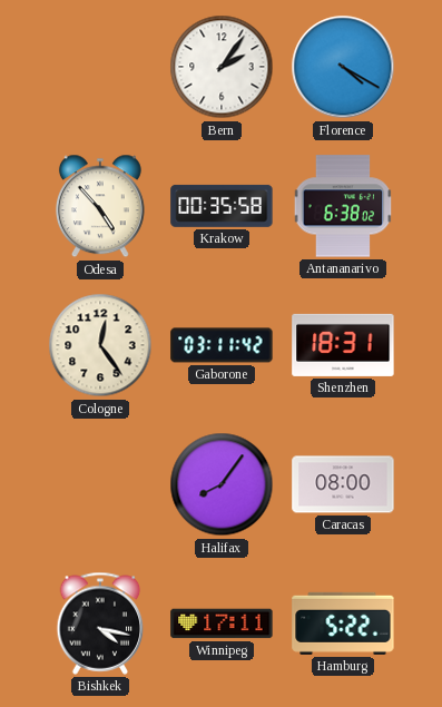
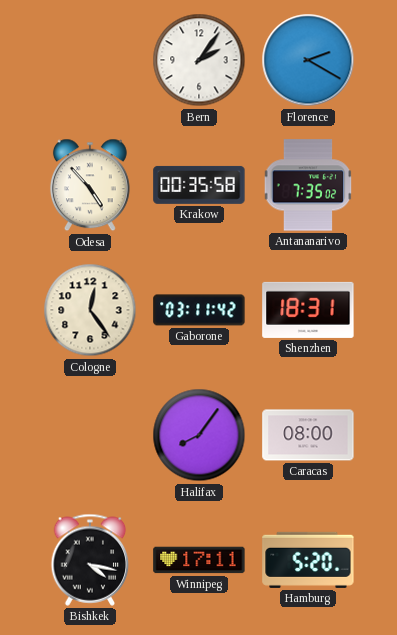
Florence: 4:20 -> 2:20
Antananarivo: 6:38 -> 7:35
Hamburg: 5:22 -> 5:20
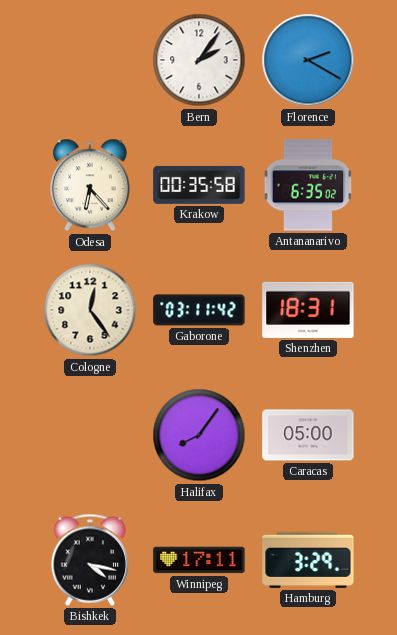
Odesa: 4:53 -> 6:23
Antananarivo: 7:35 -> 6:35
Caracas: 08:00 -> 05:00
Hamburg: 5:20 -> 3:29
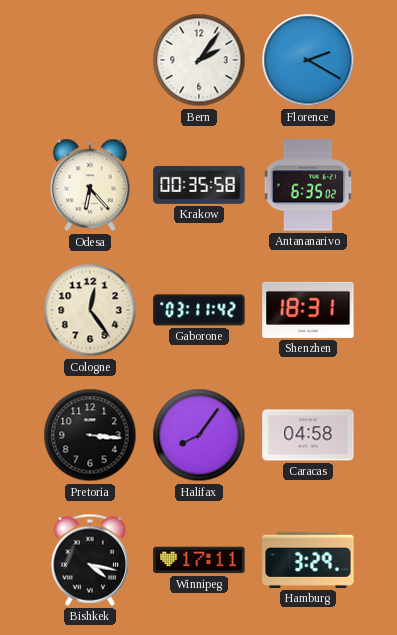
Pretoria: none -> 3:16
Caracas: 05:00 -> 04:58
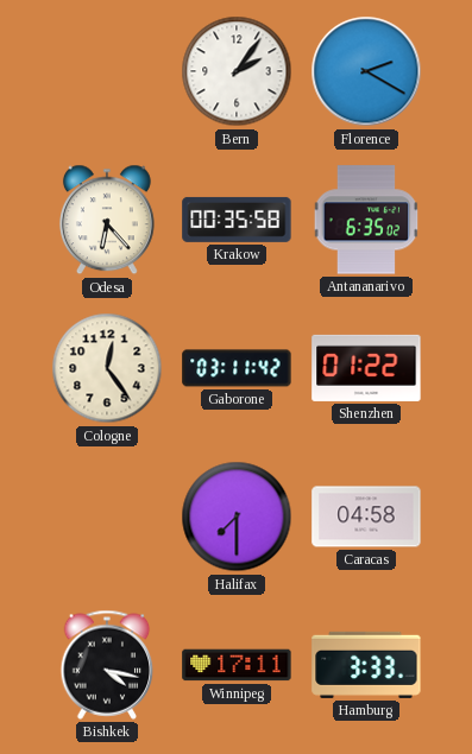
Shenzhen: 18:31 -> 01:22
Pretoria: 3:16 -> none
Halifax: 8:06 -> 7:30
Hamburg: 3:29 -> 3:33
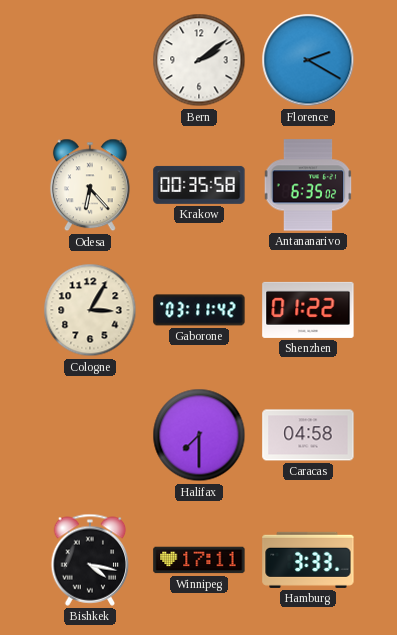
Bern: 2:06 -> 2:09
Cologne: 12:24 -> 3:05
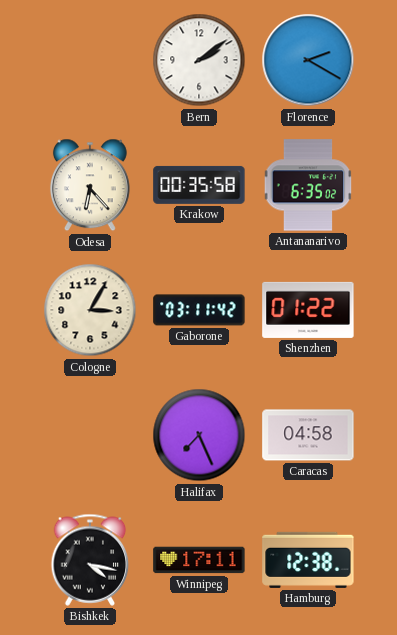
Halifax: 7:30 -> 7:26
Hamburg: 3:33 -> 12:38
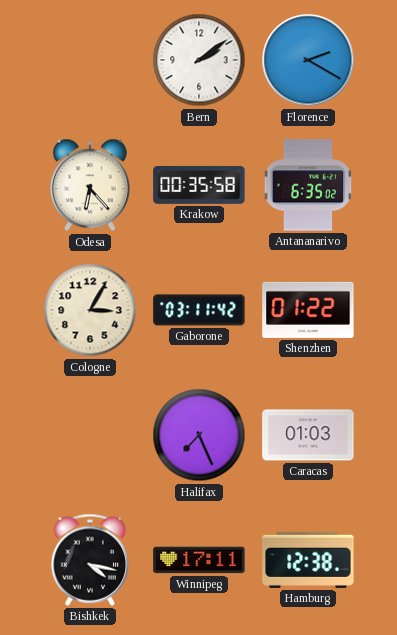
Caracas: 04:58 -> 01:03
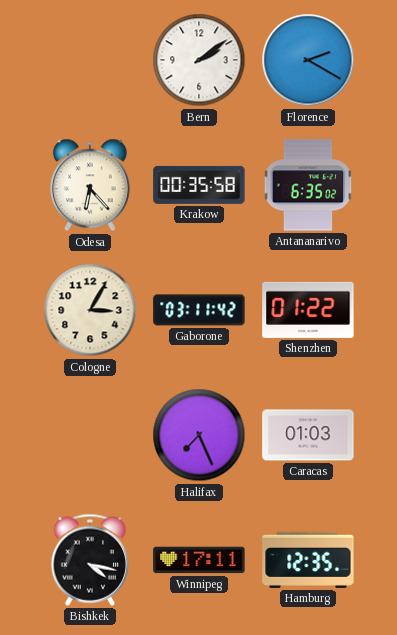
Hamburg: 12:38 -> 12:35
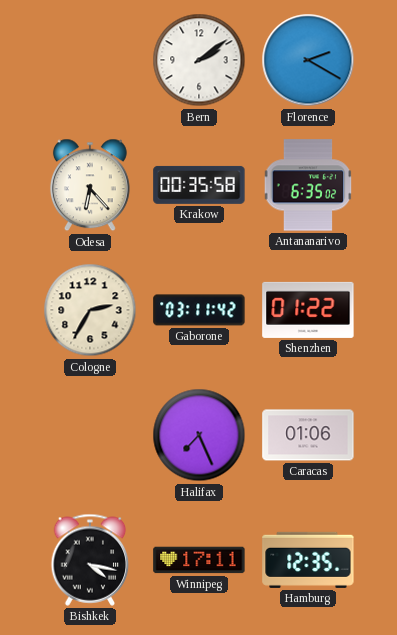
Cologne: 3:05 -> 2:35
Caracas: 01:03 -> 01:06
